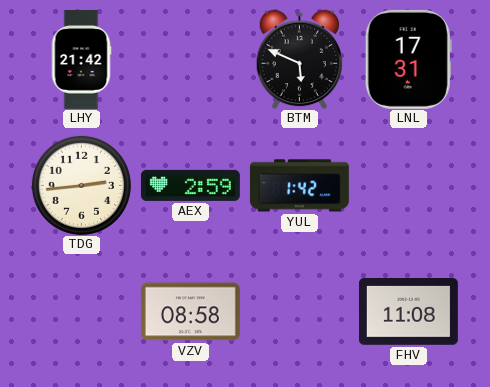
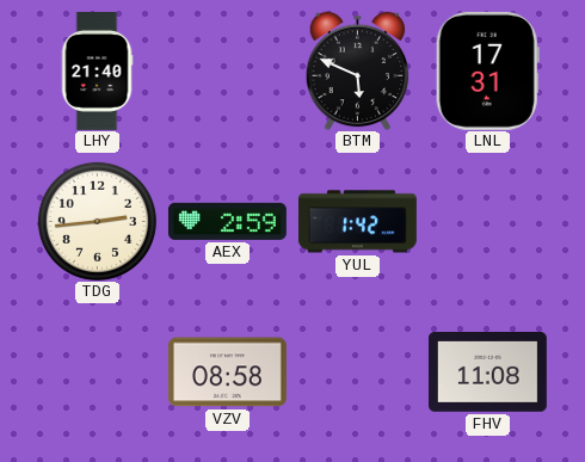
LHY: 21:42 -> 21:40
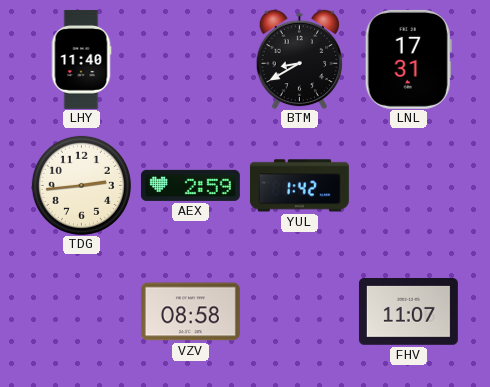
LHY: 21:40 -> 11:40
BTM: 5:49 -> 8:40
FHV: 11:08 -> 11:07
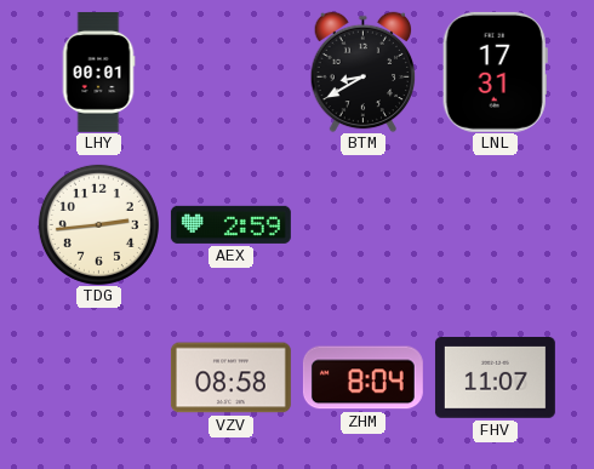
LHY: 11:40 -> 00:01
YUL: 1:42 -> none
ZHM: none -> 8:04
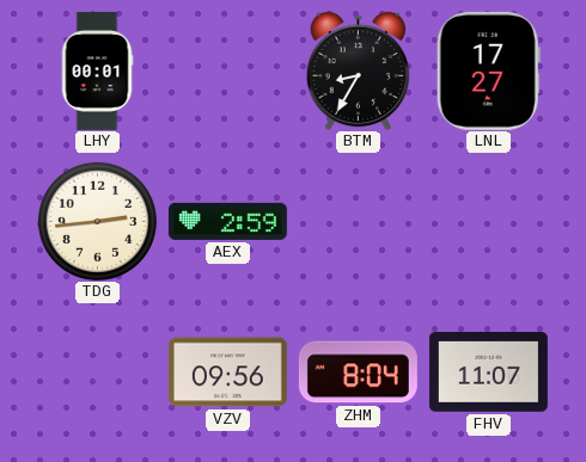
BTM: 8:40 -> 8:35
LNL: 17:31 -> 17:27
VZV: 08:58 -> 09:56
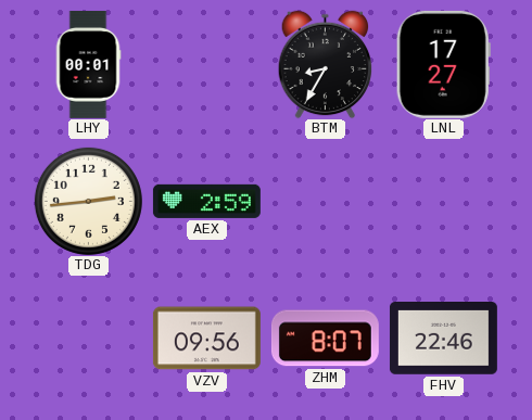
ZHM: 8:04 -> 8:07
FHV: 11:07 -> 22:46
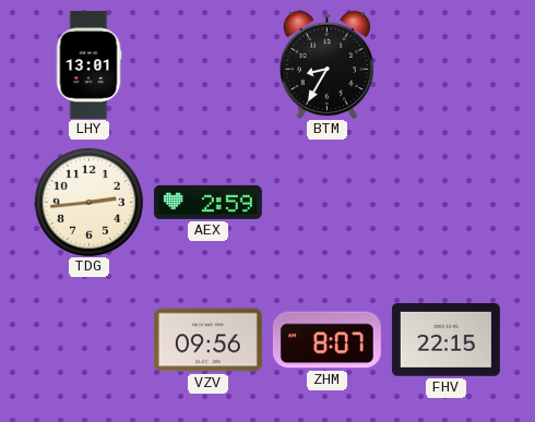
LHY: 00:01 -> 13:01
LNL: 17:27 -> none
FHV: 22:46 -> 22:15
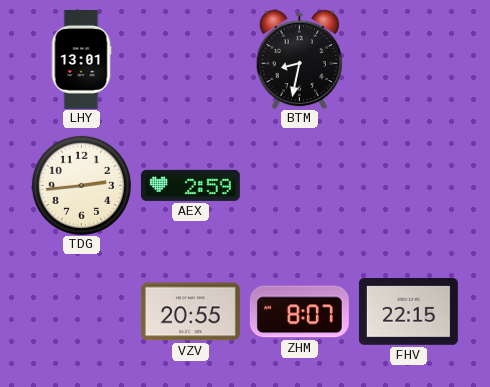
BTM: 8:35 -> 8:32
VZV: 09:56 -> 20:55
